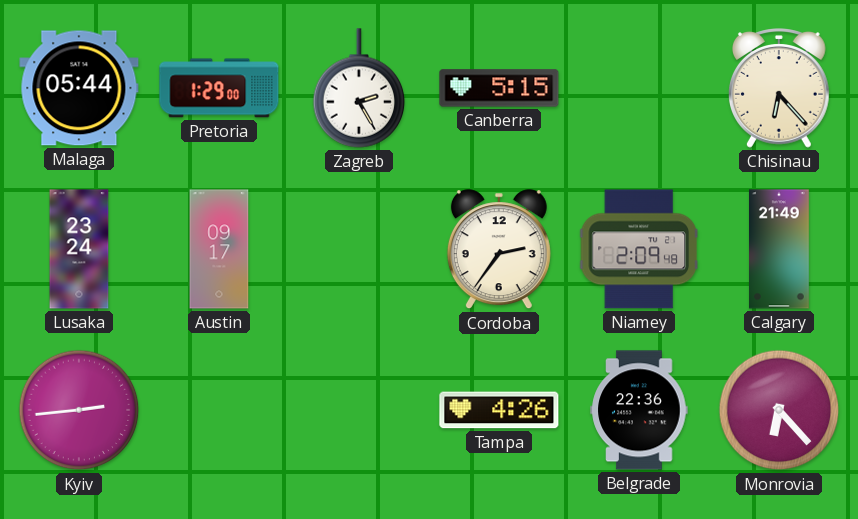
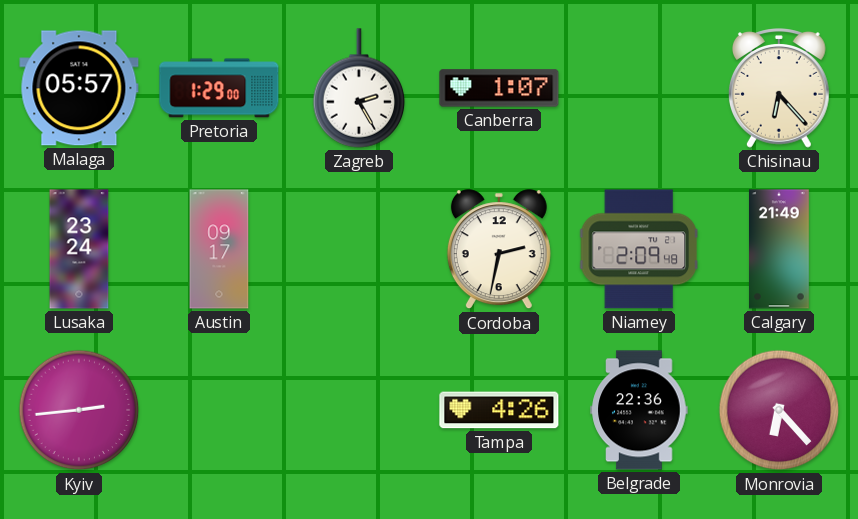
Malaga: 05:44 -> 05:57
Canberra: 5:15 -> 1:07
Cordoba: 2:36 -> 2:32
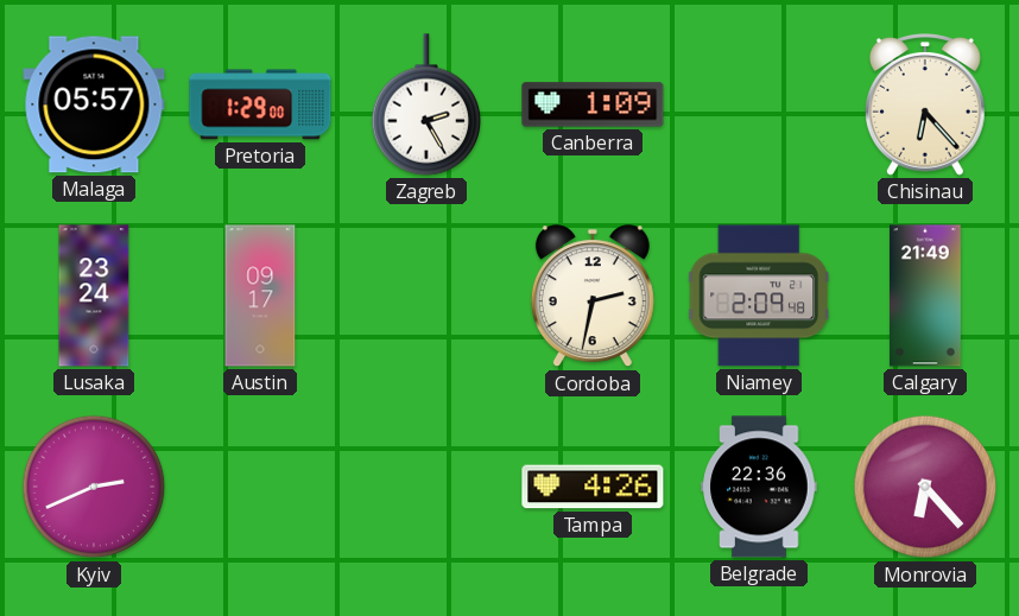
Canberra: 1:07 -> 1:09
Kyiv: 2:44 -> 2:41
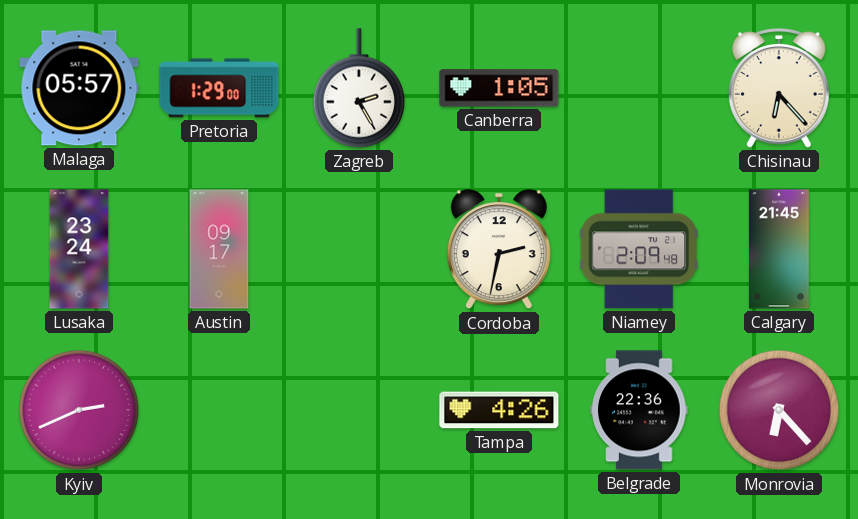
Canberra: 1:09 -> 1:05
Calgary: 21:49 -> 21:45
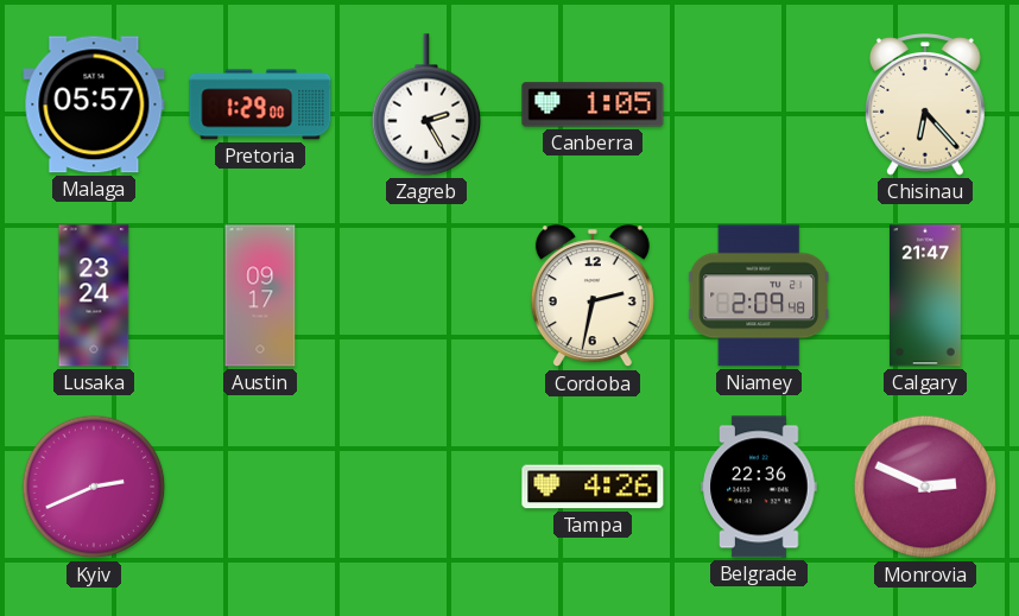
Calgary: 21:45 -> 21:47
Monrovia: 6:23 -> 2:49
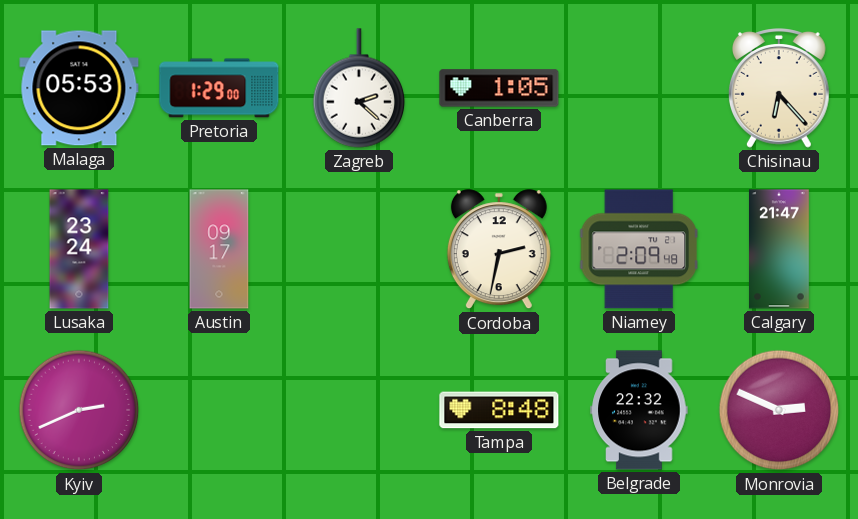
Malaga: 05:57 -> 05:53
Zagreb: 2:25 -> 2:22
Tampa: 4:26 -> 8:48
Belgrade: 22:36 -> 22:32
